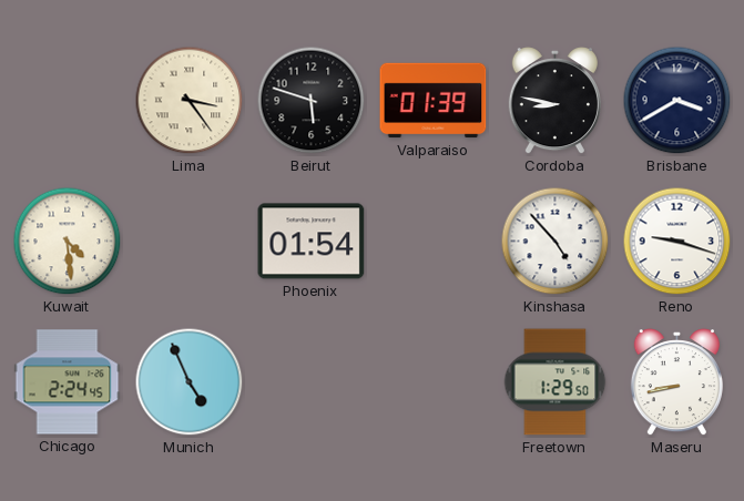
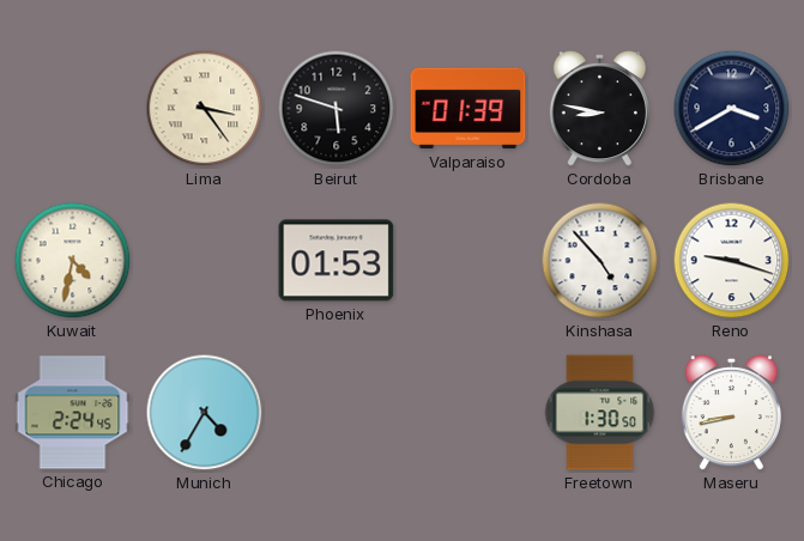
Kuwait: 4:29 -> 4:32
Phoenix: 01:54 -> 01:53
Munich: 4:56 -> 4:35
Freetown: 1:29 -> 1:30
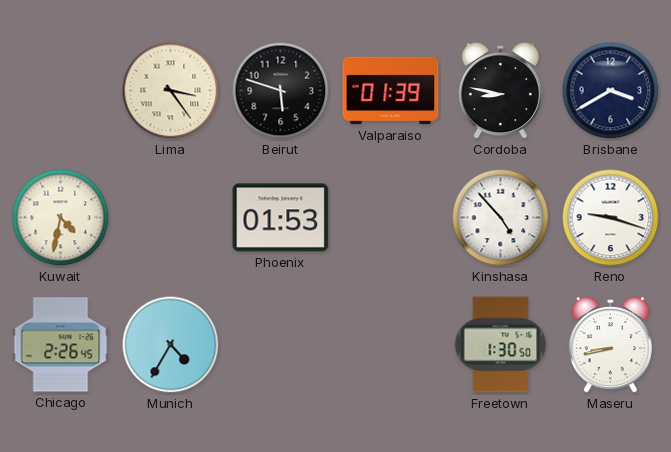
Chicago: 2:24 -> 2:26
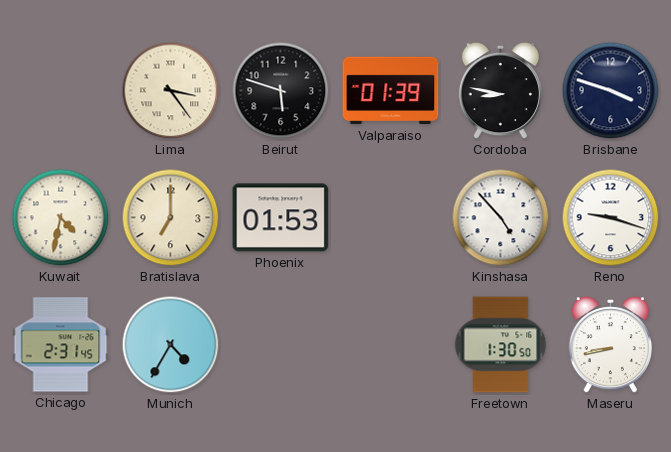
Brisbane: 3:40 -> 3:48
Bratislava: none -> 7:00
Chicago: 2:26 -> 2:31
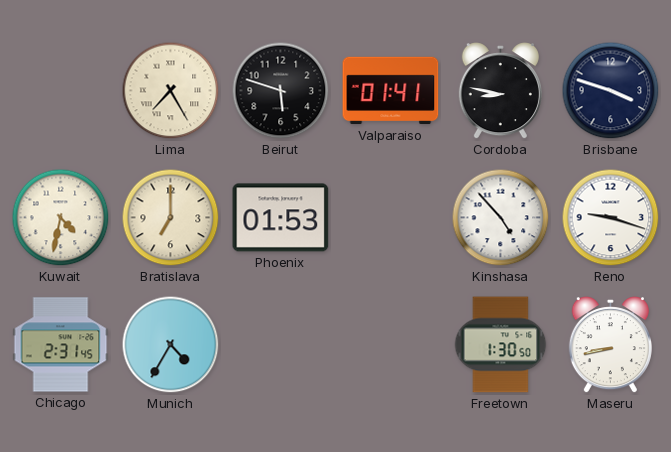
Lima: 3:24 -> 7:25
Valparaiso: 01:39 -> 01:41
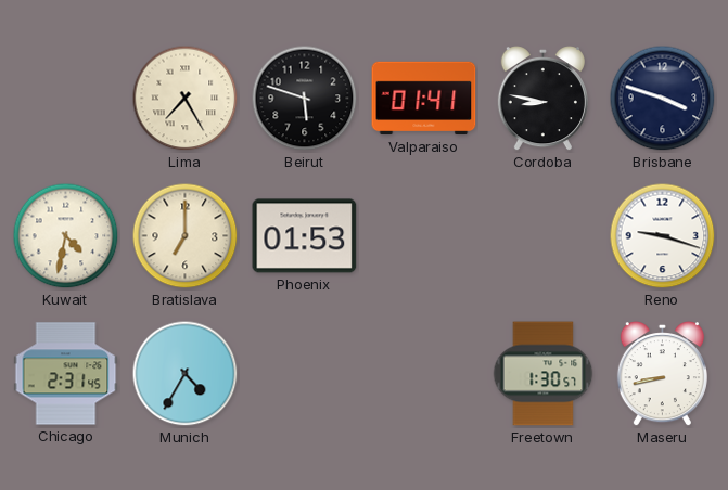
Kinshasa: 4:53 -> none
Freetown: 1:30:50 -> 1:30:57
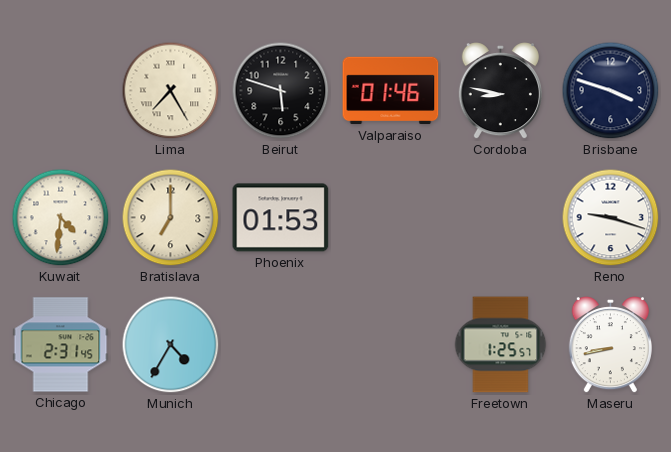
Valparaiso: 01:41 -> 01:46
Kuwait: 4:32 -> 4:31
Freetown: 1:30 -> 1:25
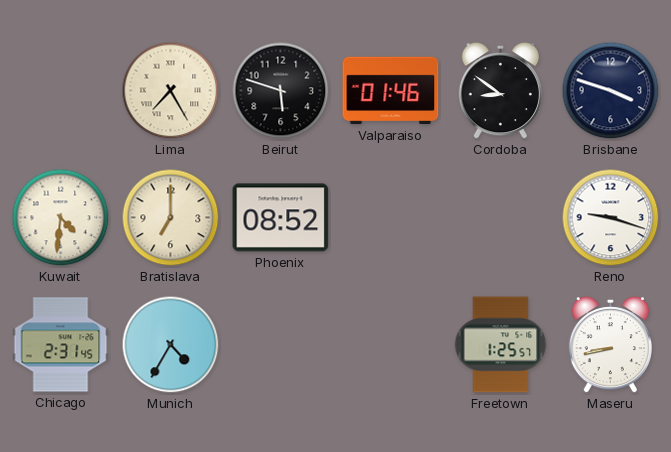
Cordoba: 8:47 -> 8:51
Phoenix: 01:53 -> 08:52
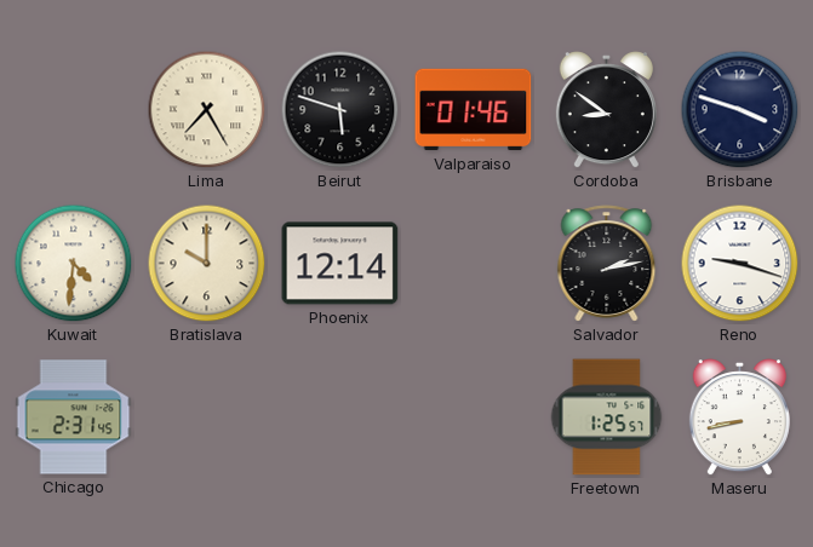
Bratislava: 7:00 -> 10:00
Phoenix: 08:52 -> 12:14
Salvador: none -> 2:13
Munich: 4:35 -> none
